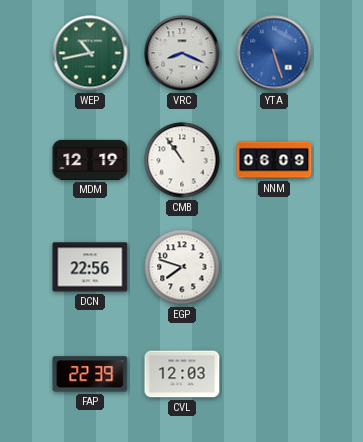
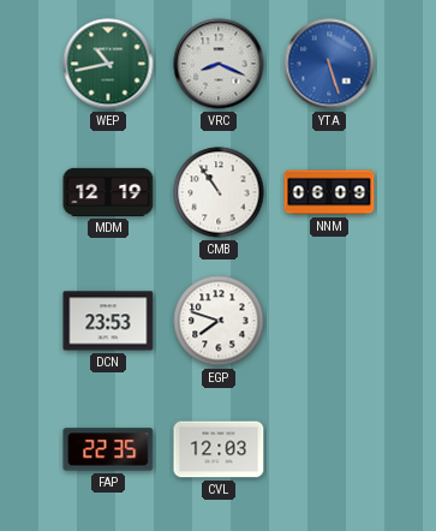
DCN: 22:56 -> 23:53
FAP: 22:39 -> 22:35
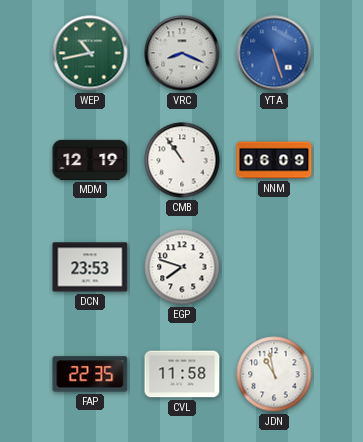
CVL: 12:03 -> 11:58
JDN: none -> 10:58
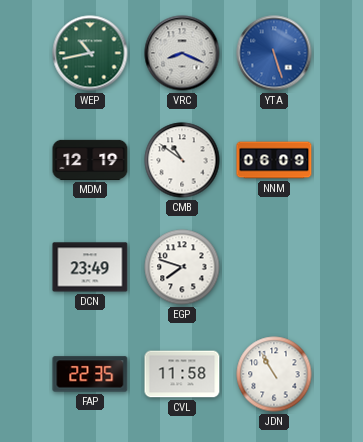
CMB: 10:54 -> 10:51
DCN: 23:53 -> 23:49
JDN: 10:58 -> 10:55
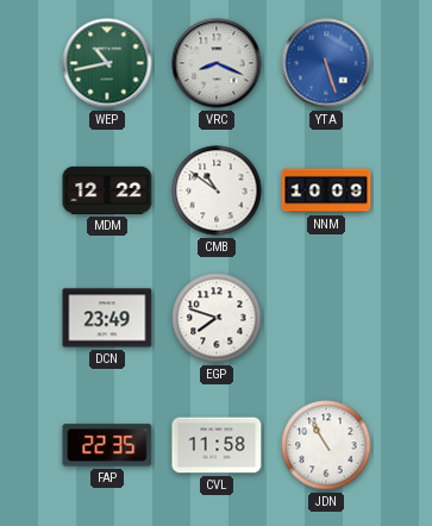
MDM: 12:19 -> 12:22
NNM: 06:09 -> 10:09
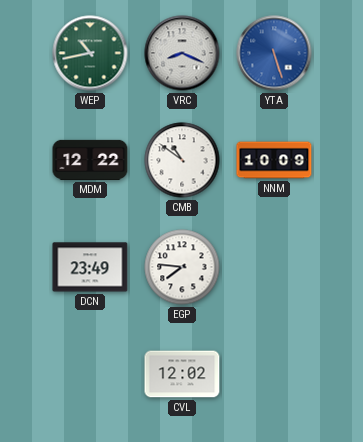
EGP: 7:48 -> 7:46
FAP: 22:35 -> none
CVL: 11:58 -> 12:02
JDN: 10:55 -> none
